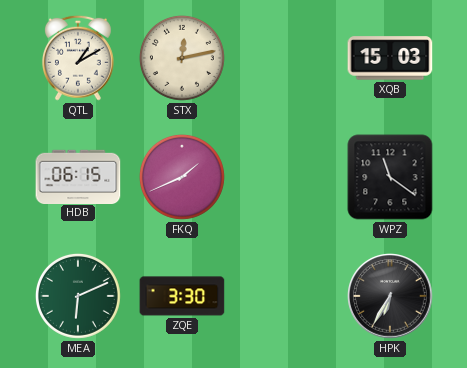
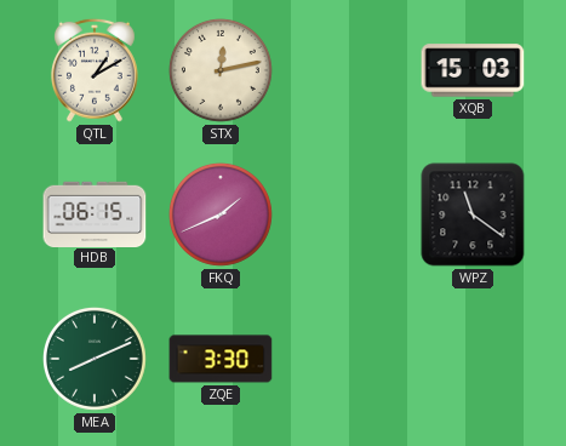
MEA: 6:11 -> 8:11
HPK: 6:35 -> none
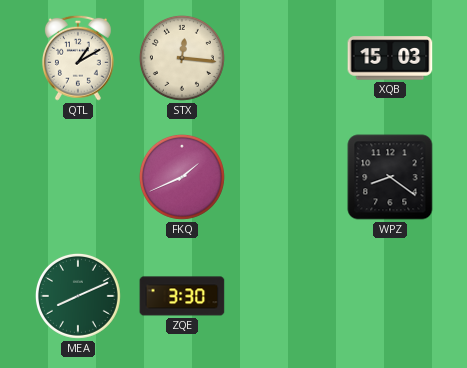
STX: 12:13 -> 12:16
HDB: 06:15 -> none
WPZ: 11:21 -> 8:21
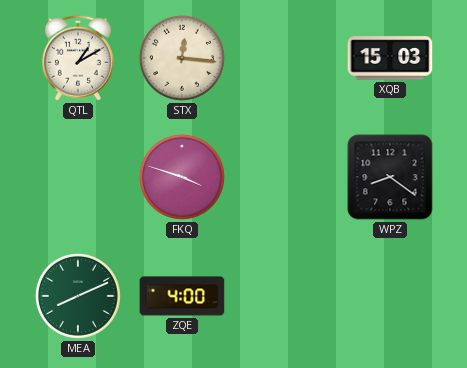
FKQ: 1:41 -> 3:48
ZQE: 3:30 -> 4:00
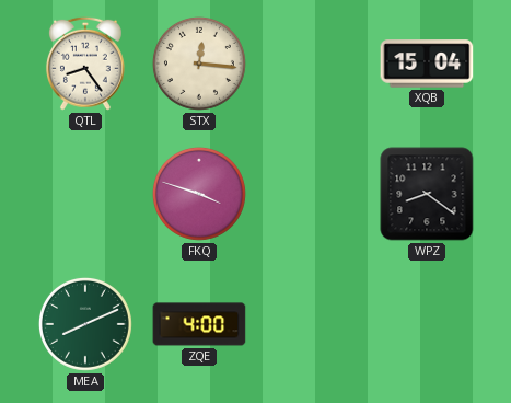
QTL: 1:10 -> 8:24
XQB: 15:03 -> 15:04
